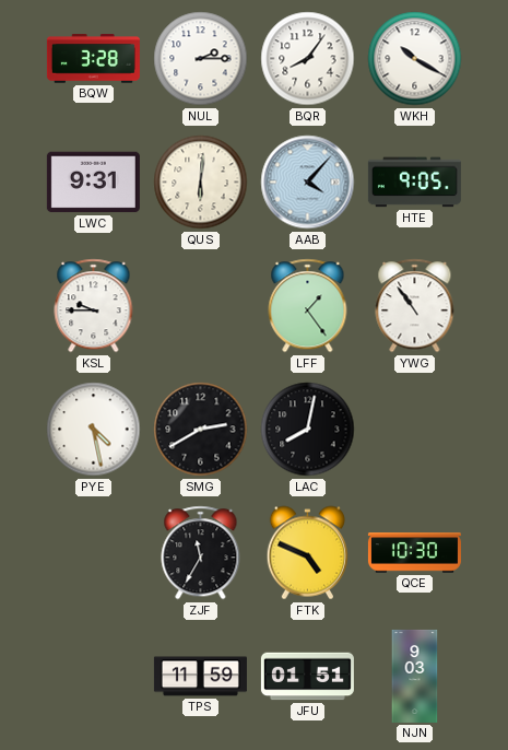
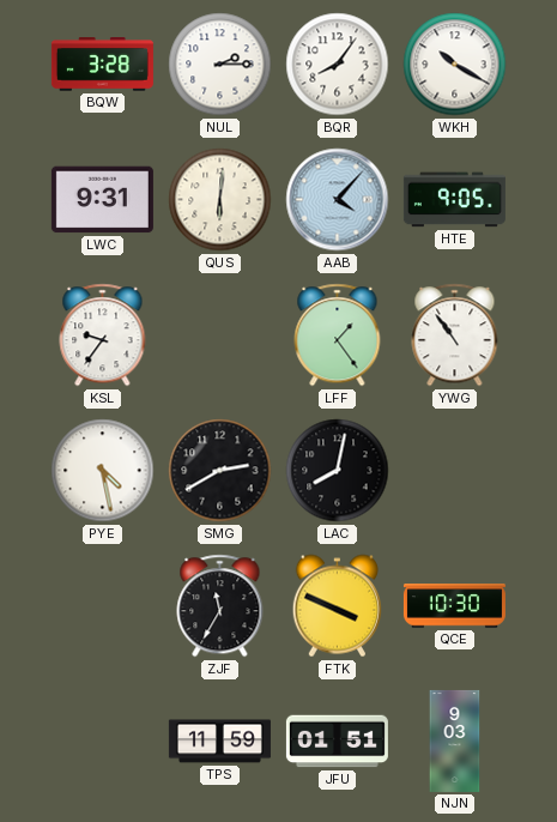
KSL: 9:45 -> 9:36
FTK: 4:49 -> 3:49
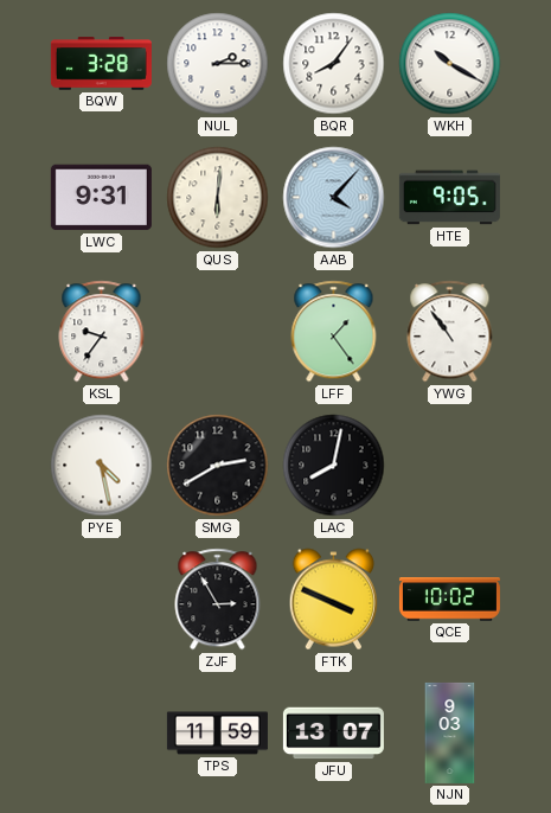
ZJF: 11:35 -> 2:55
QCE: 10:30 -> 10:02
JFU: 01:51 -> 13:07
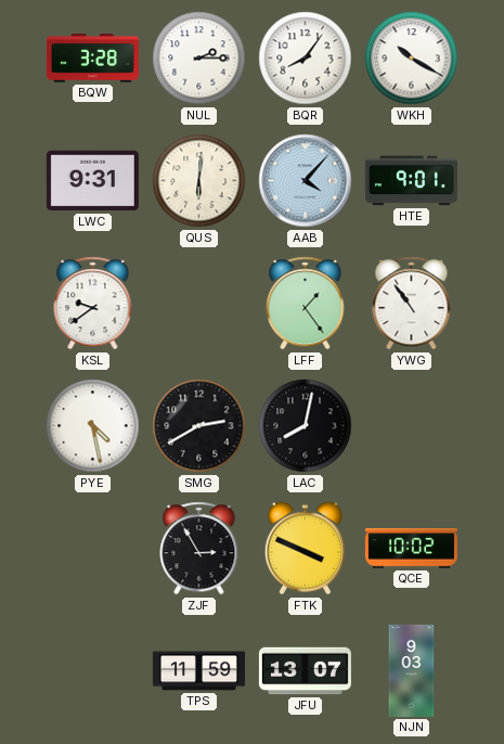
HTE: 9:05 -> 9:01
KSL: 9:36 -> 9:39
